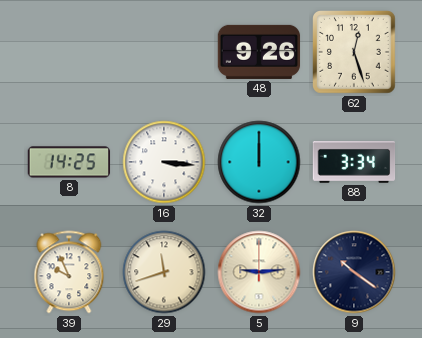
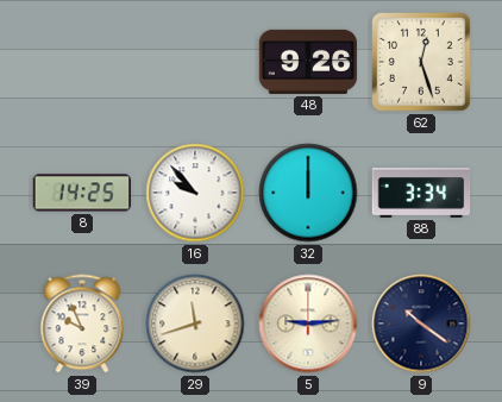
16: 3:16 -> 9:53
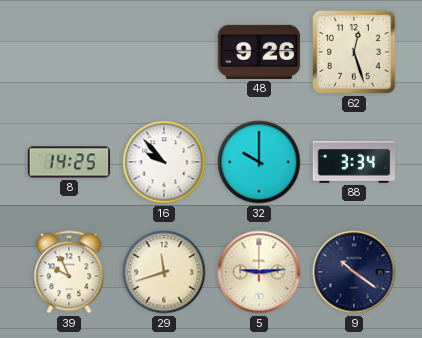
32: 12:00 -> 10:00
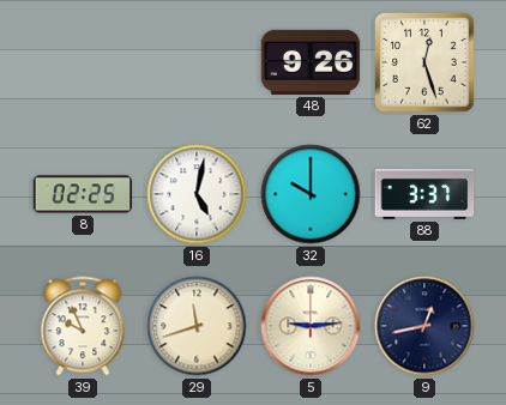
8: 14:25 -> 02:25
16: 9:53 -> 5:02
88: 3:34 -> 3:37
9: 10:21 -> 12:43
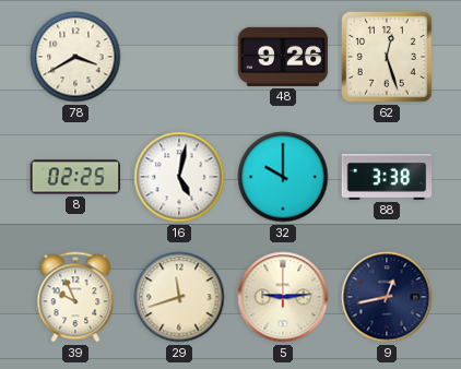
78: none -> 3:40
88: 3:37 -> 3:38
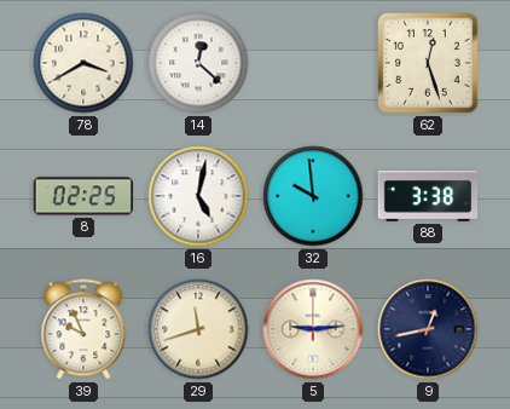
14: none -> 12:22
48: 9:26 -> none
32: 10:00 -> 9:59
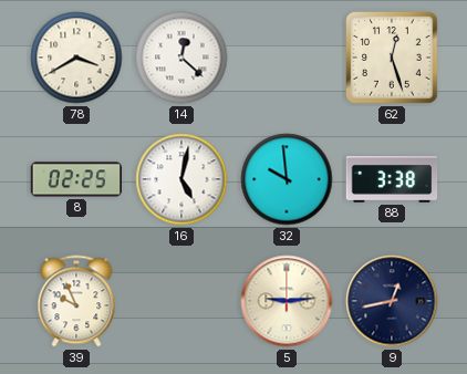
29: 11:42 -> none
